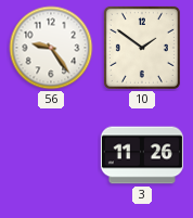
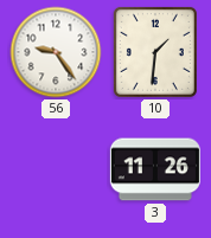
10: 1:51 -> 1:31
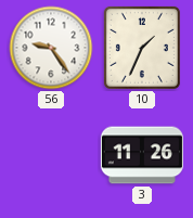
10: 1:31 -> 1:34
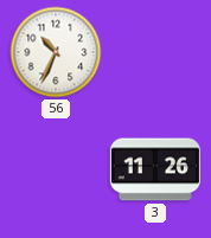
56: 9:24 -> 10:34
10: 1:34 -> none
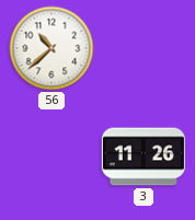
56: 10:34 -> 10:38
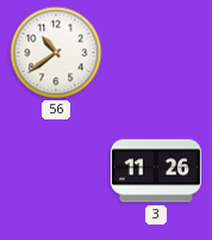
56: 10:38 -> 10:39
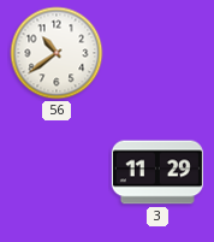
3: 11:26 -> 11:29
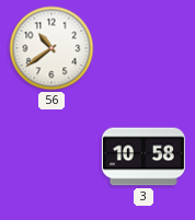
3: 11:29 -> 10:58
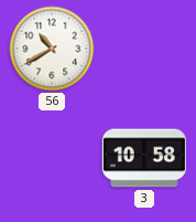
56: 10:39 -> 10:40
